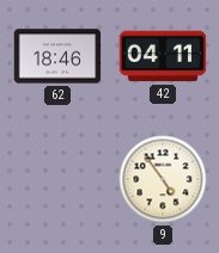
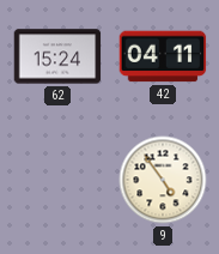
62: 18:46 -> 15:24
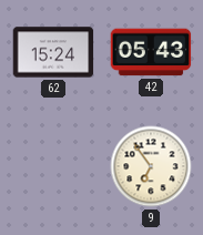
42: 04:11 -> 05:43
9: 4:54 -> 6:54
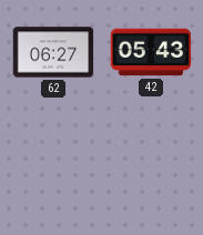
62: 15:24 -> 06:27
9: 6:54 -> none
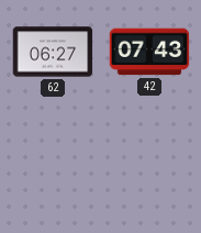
42: 05:43 -> 07:43
